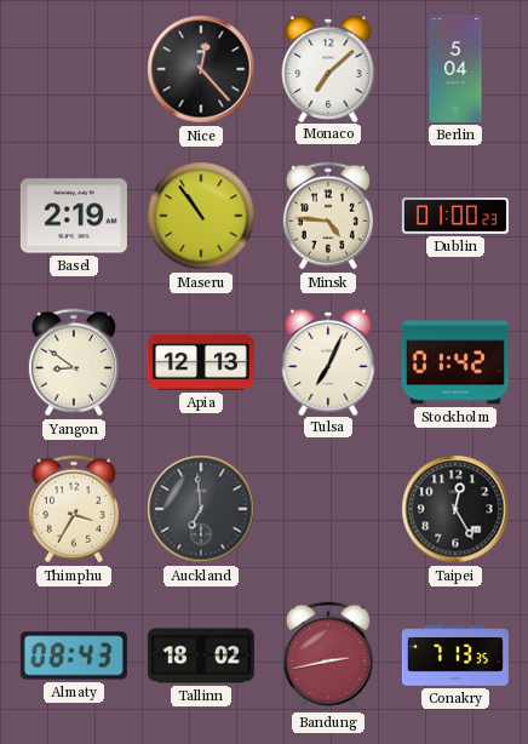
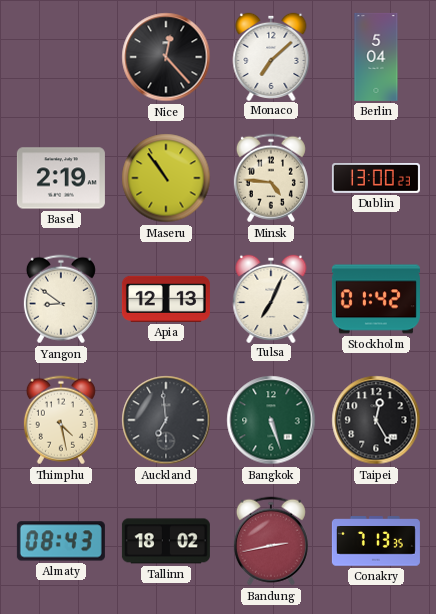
Dublin: 01:00 -> 13:00
Thimphu: 3:35 -> 4:28
Bangkok: none -> 5:27
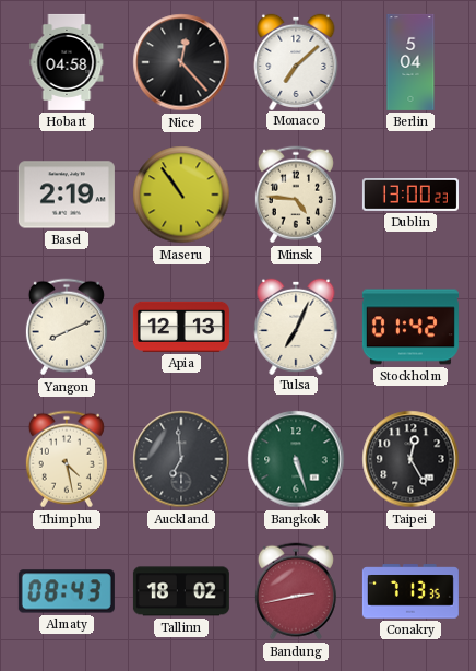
Hobart: none -> 04:58
Yangon: 8:51 -> 8:11
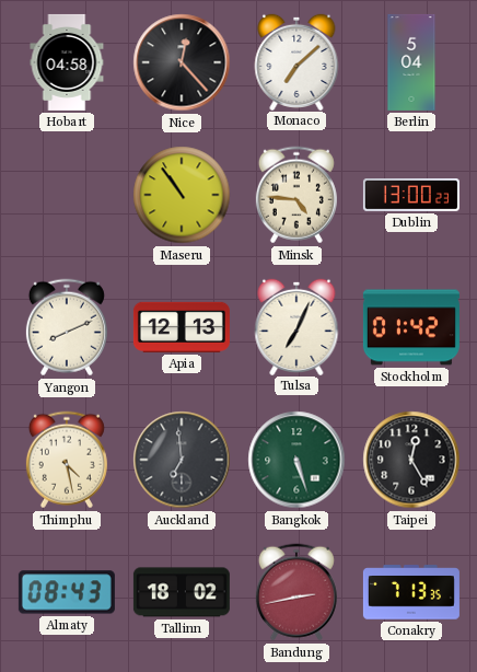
Basel: 2:19 -> none
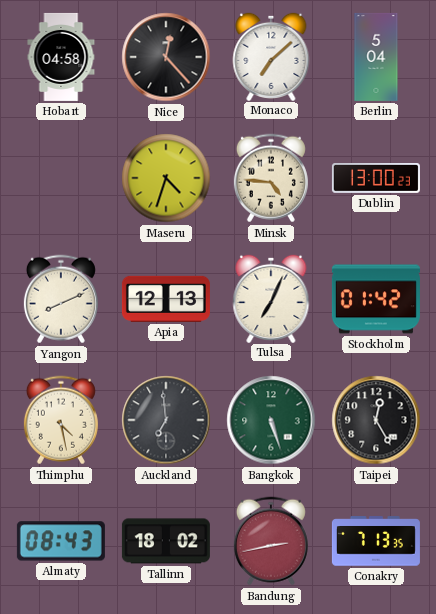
Maseru: 10:54 -> 4:33
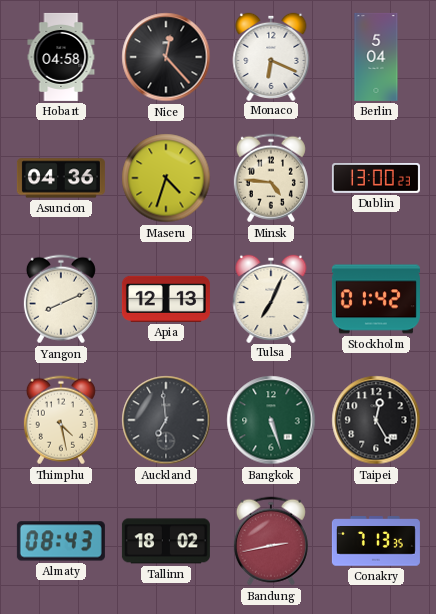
Monaco: 7:08 -> 6:19
Asuncion: none -> 04:36
